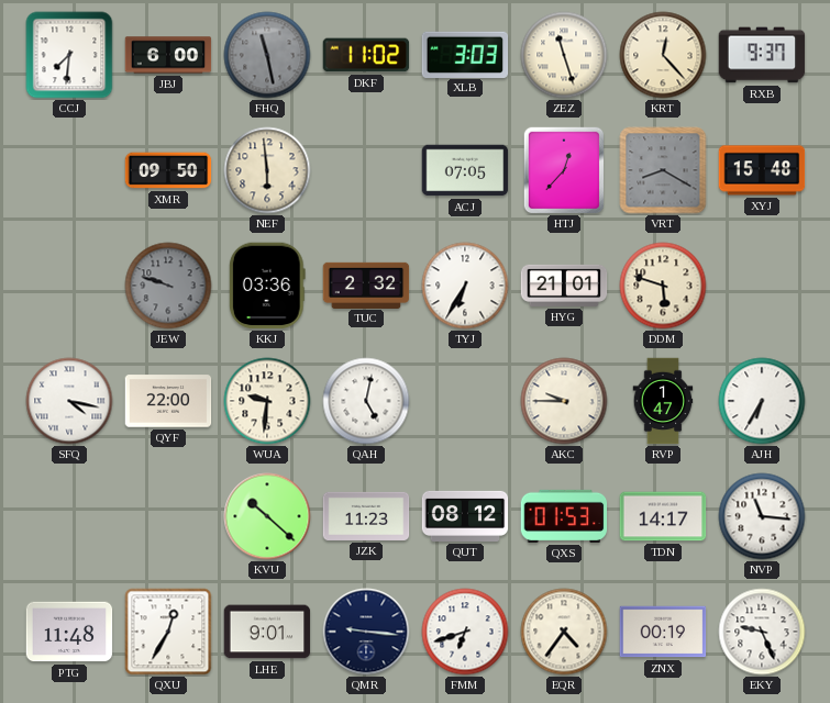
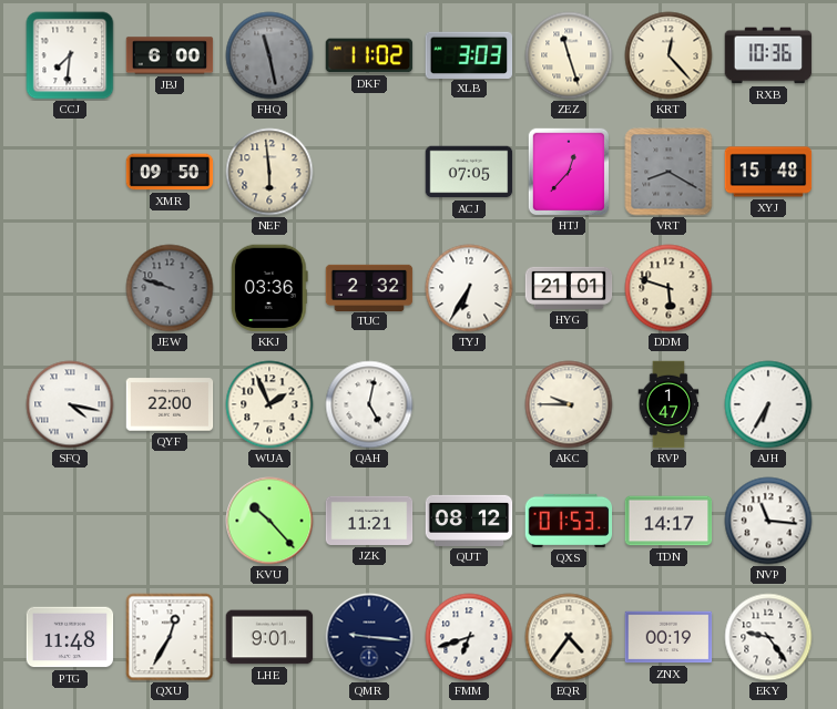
RXB: 9:37 -> 10:36
WUA: 9:31 -> 1:56
KVU: 10:22 -> 10:23
JZK: 11:23 -> 11:21
EKY: 9:26 -> 9:24
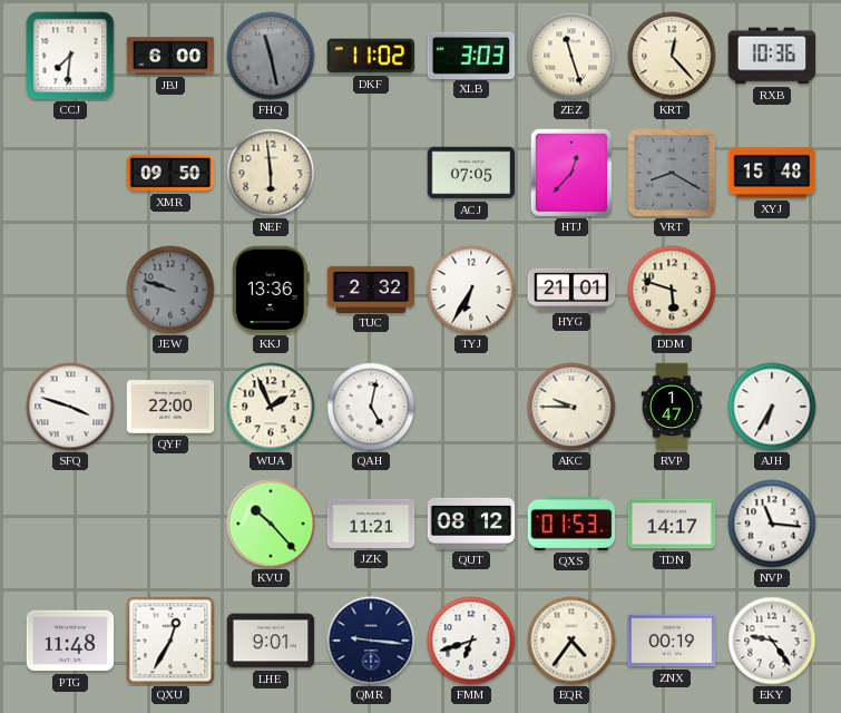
KKJ: 03:36 -> 13:36
SFQ: 4:17 -> 3:48
